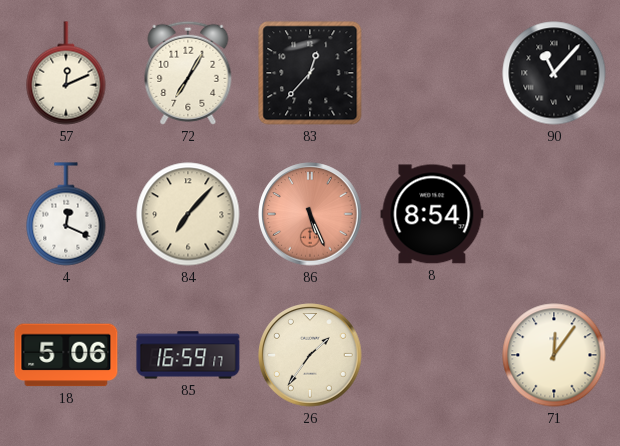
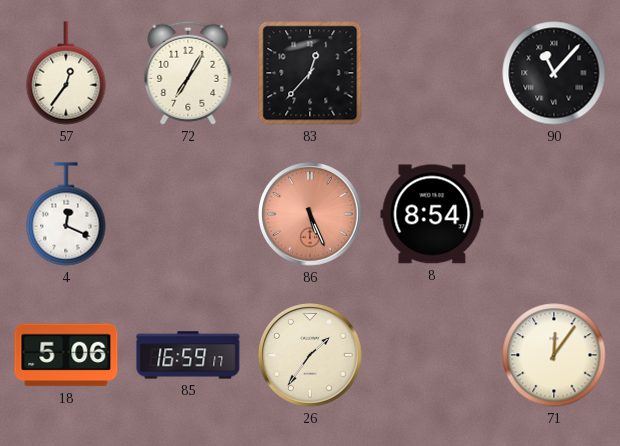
57: 12:11 -> 12:36
84: 7:07 -> none
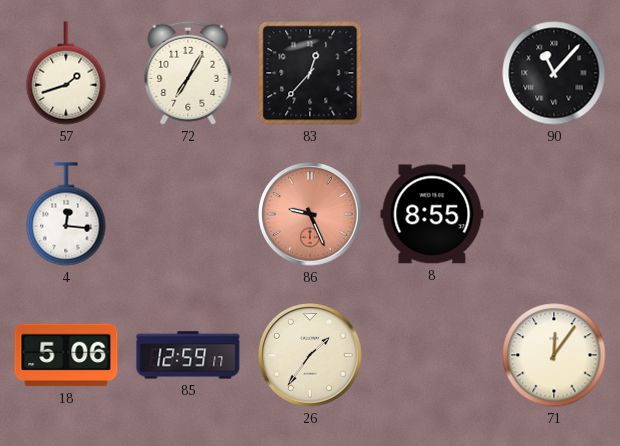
57: 12:36 -> 1:42
4: 12:19 -> 12:16
86: 5:26 -> 9:26
8: 8:54 -> 8:55
85: 16:59 -> 12:59
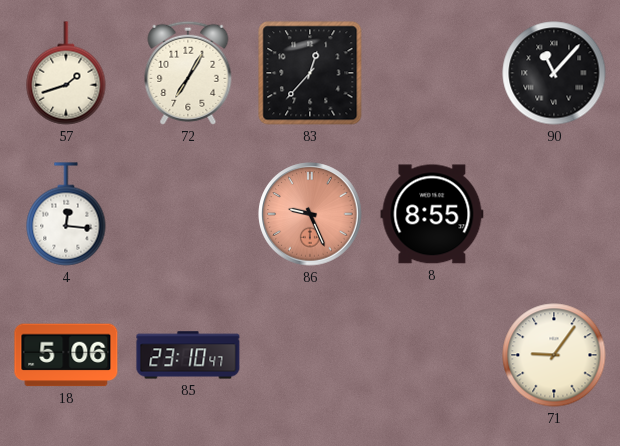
85: 12:59 -> 23:10
26: 1:36 -> none
71: 12:06 -> 9:06
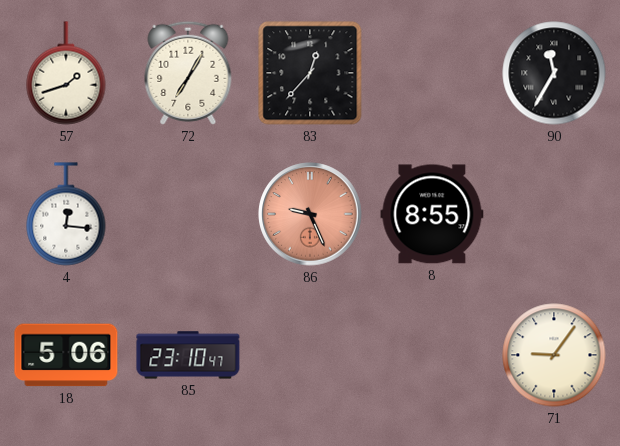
90: 11:07 -> 11:35
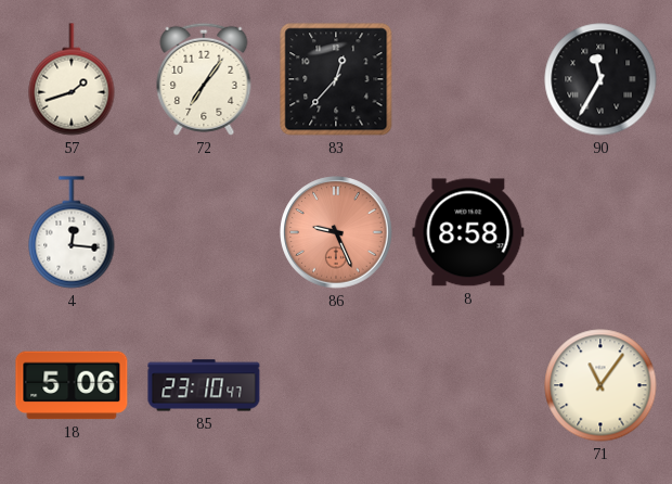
72: 7:05 -> 7:06
8: 8:55 -> 8:58
71: 9:06 -> 11:06
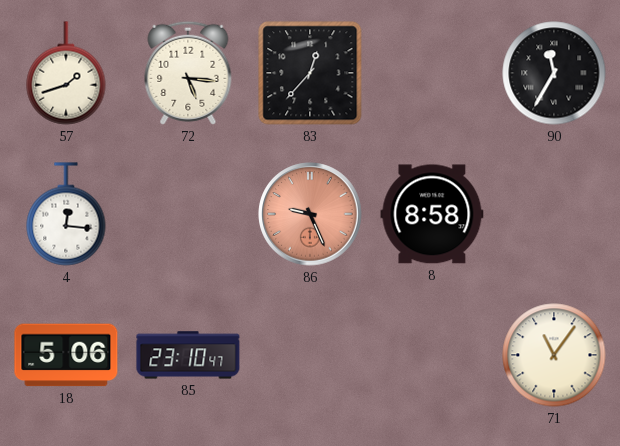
72: 7:06 -> 5:16
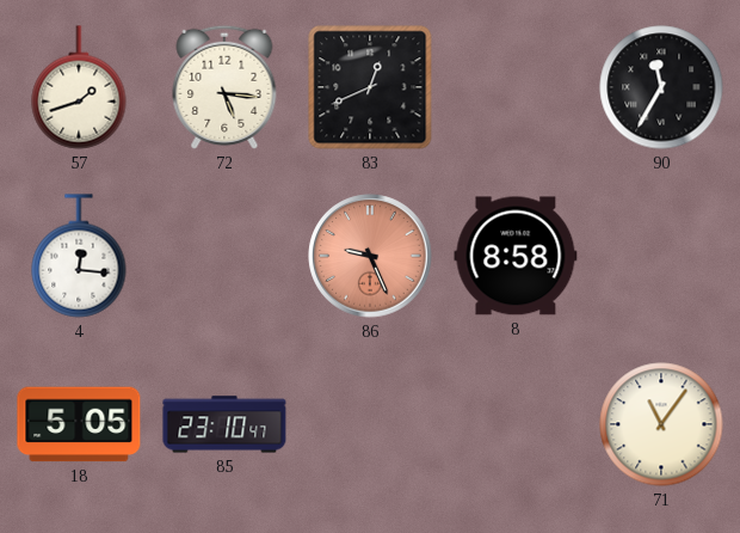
83: 12:37 -> 12:41
18: 5:06 -> 5:05
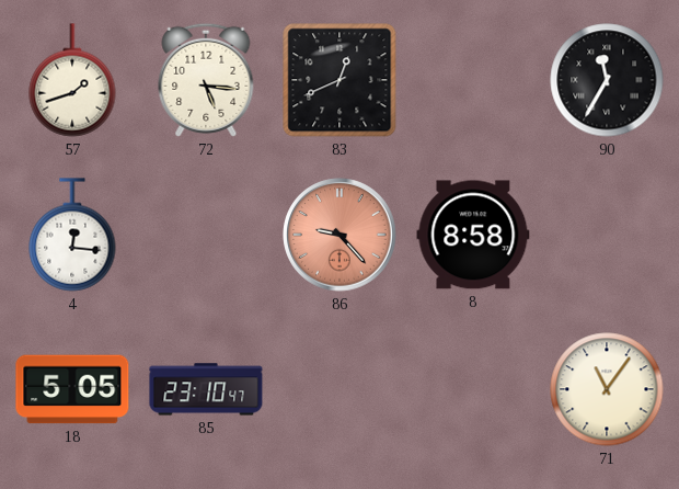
86: 9:26 -> 9:23
